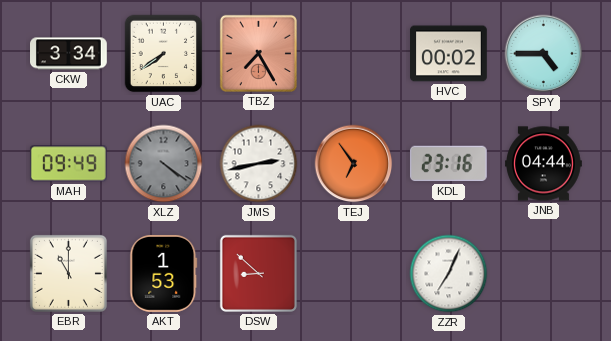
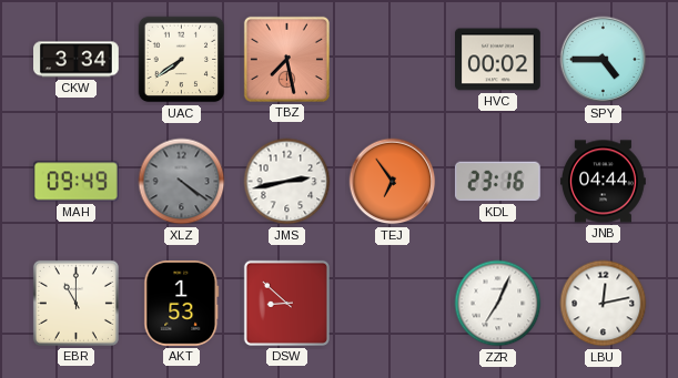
TBZ: 7:25 -> 7:28
LBU: none -> 12:13
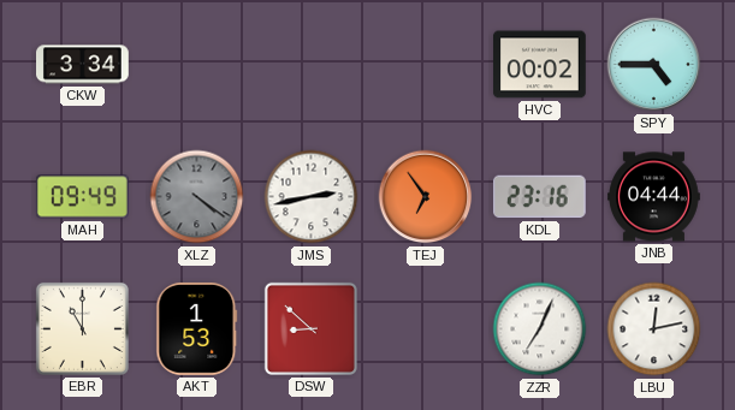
UAC: 7:39 -> none
TBZ: 7:28 -> none
